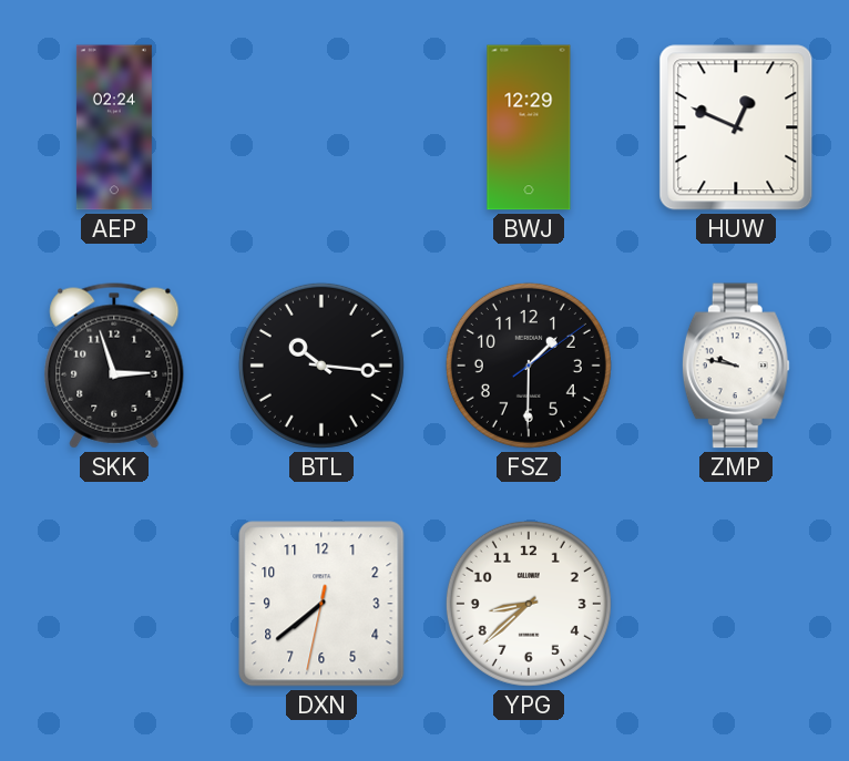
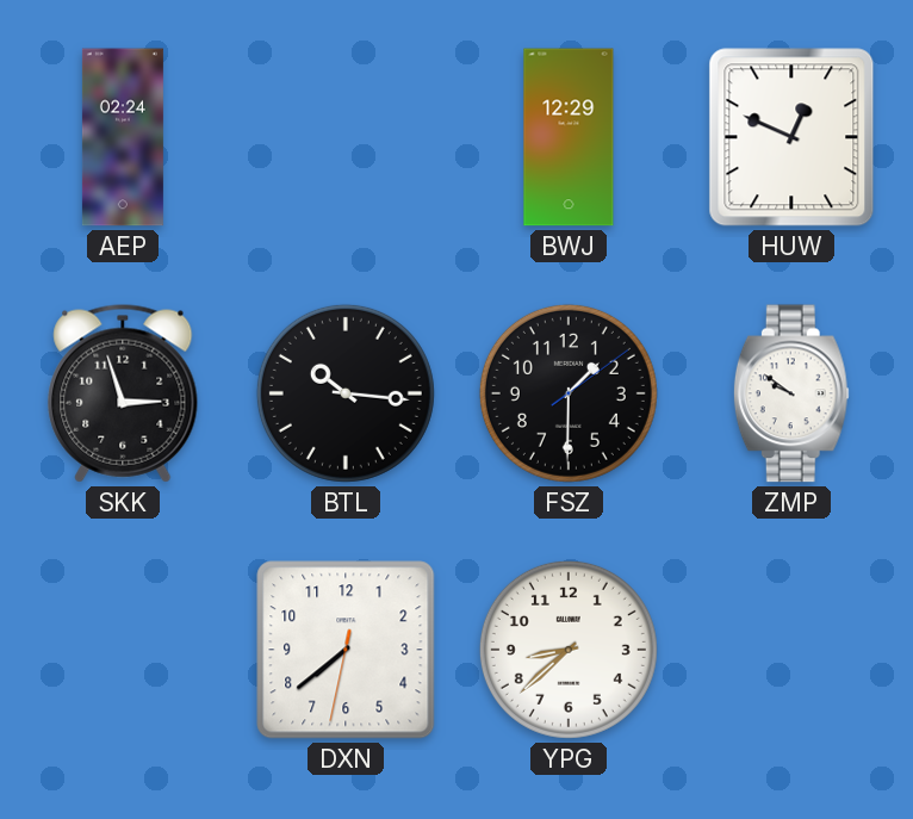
ZMP: 9:47 -> 9:51
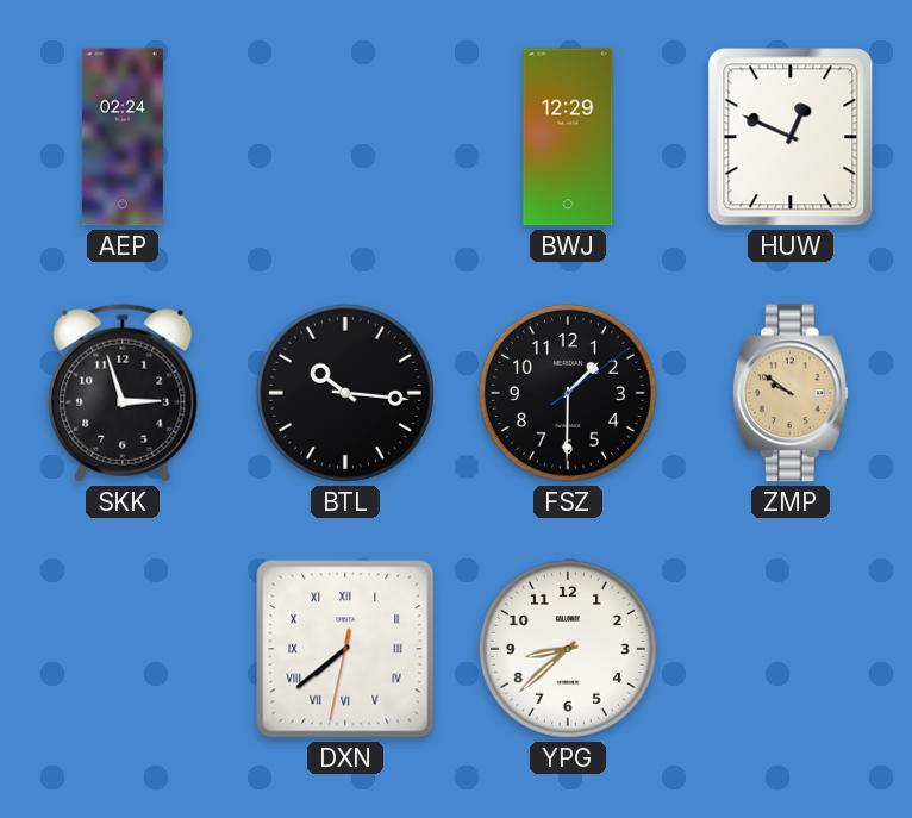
ZMP dial: white -> champagne
DXN numerals: Arabic -> Roman
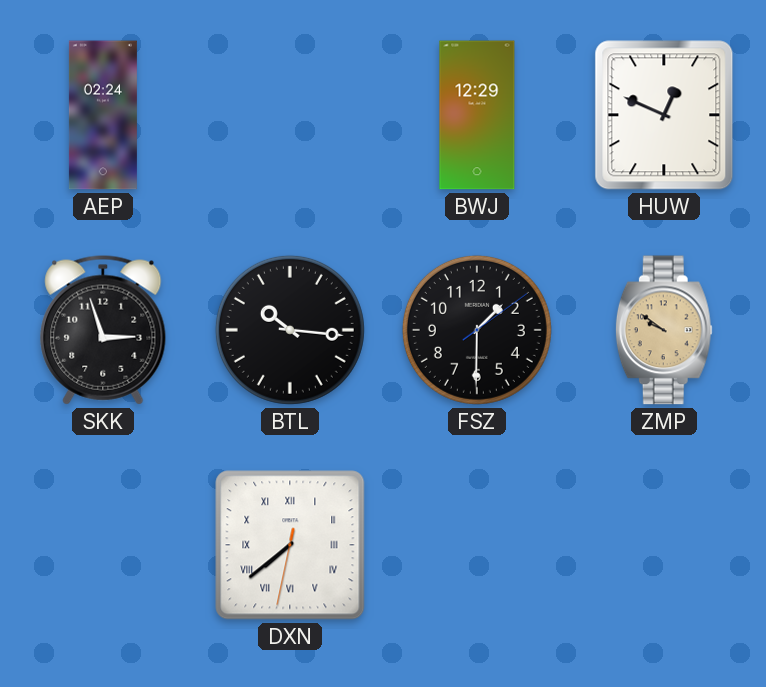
YPG: 8:38 -> none
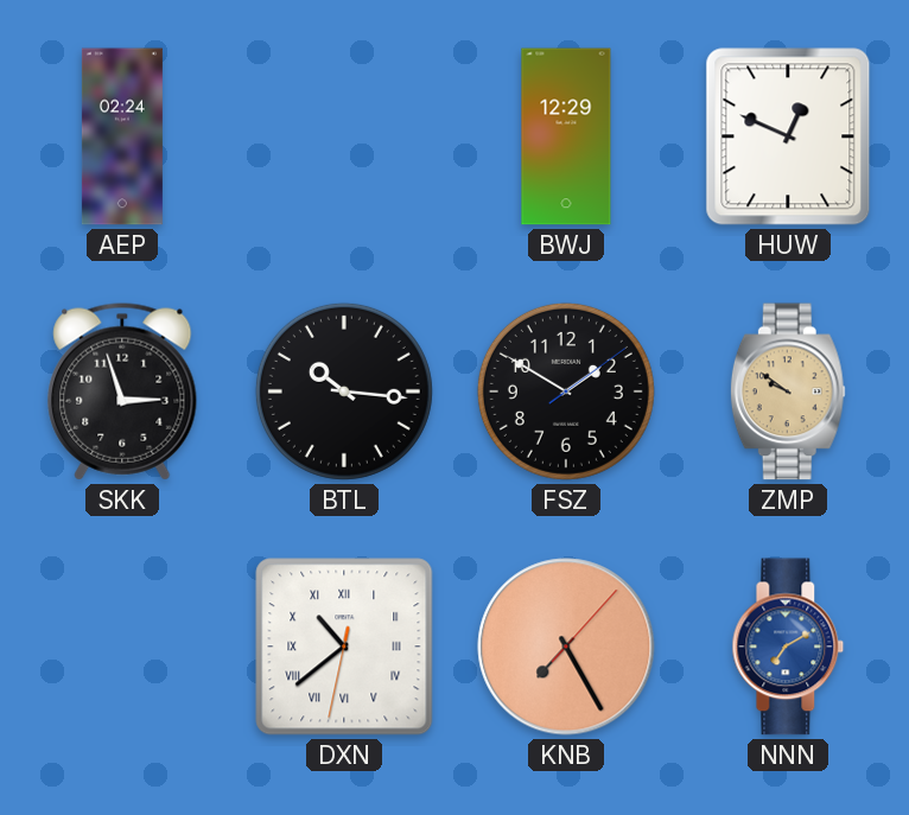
FSZ: 1:30 -> 1:50
DXN: 7:38 -> 10:38
KNB: none -> 7:25
NNN: none -> 7:10
